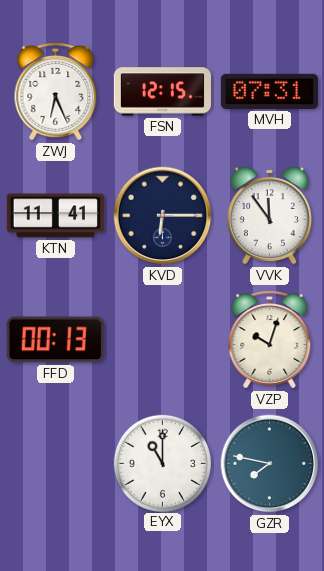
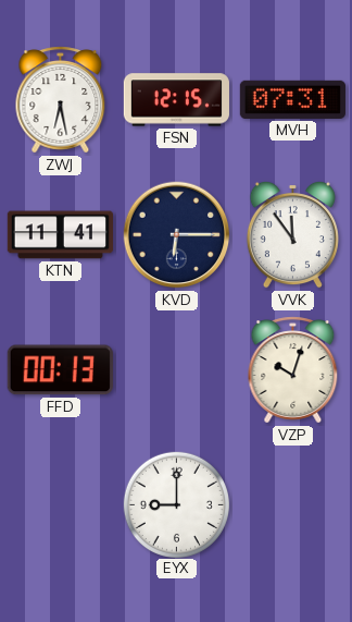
ZWJ: 6:26 -> 6:28
EYX: 11:00 -> 9:00
GZR: 7:47 -> none
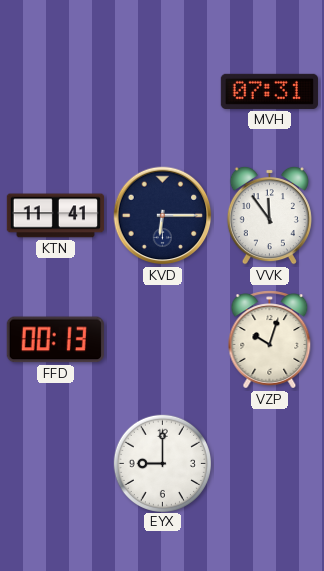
ZWJ: 6:28 -> none
FSN: 12:15 -> none
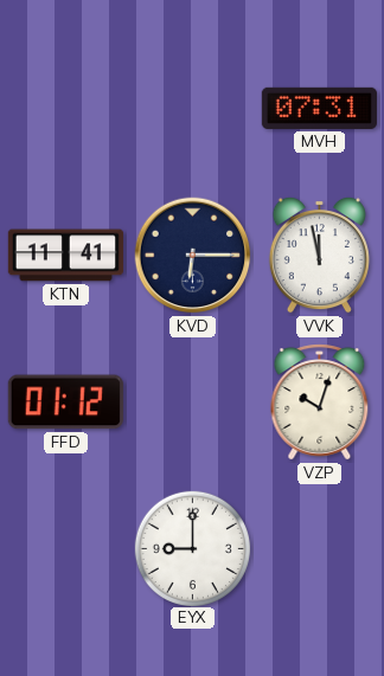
VVK: 11:54 -> 11:58
FFD: 00:13 -> 01:12
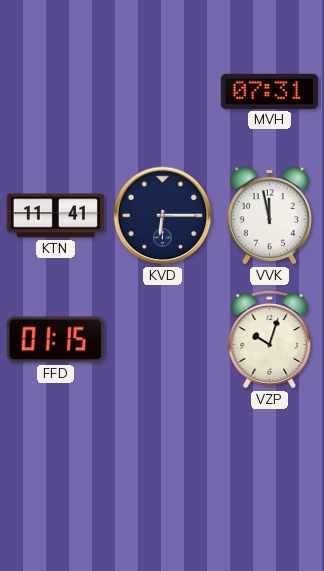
FFD: 01:12 -> 01:15
EYX: 9:00 -> none
